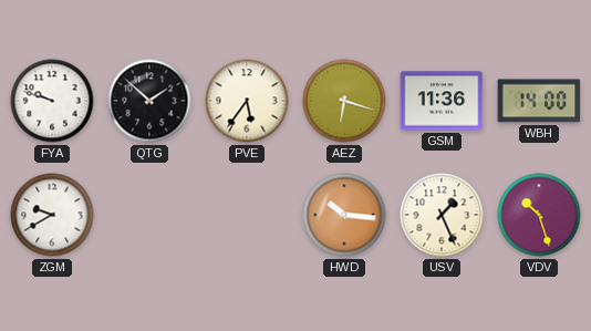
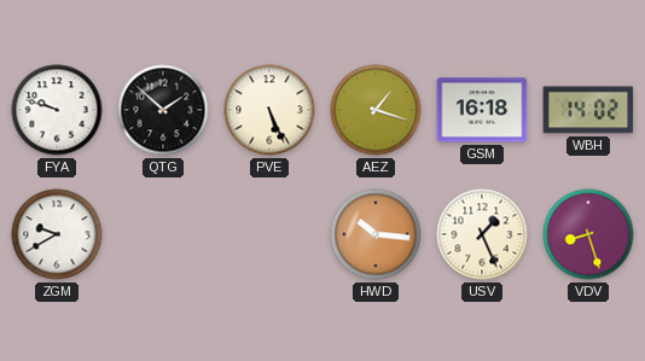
PVE: 5:36 -> 5:26
AEZ: 6:18 -> 1:18
GSM: 11:36 -> 16:18
WBH: 14:00 -> 14:02
VDV: 10:27 -> 8:27
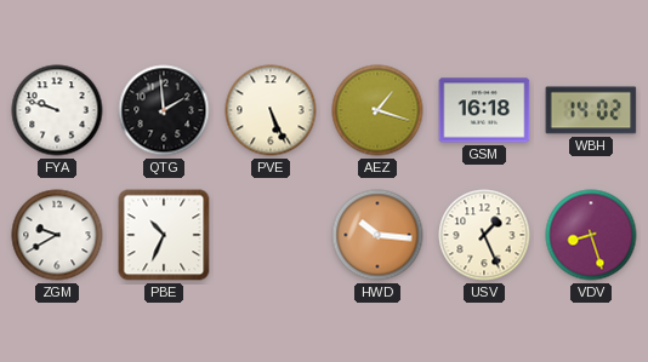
QTG: 1:52 -> 1:59
PBE: none -> 10:34
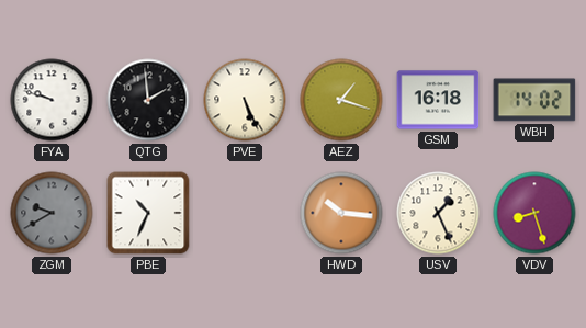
ZGM dial: white -> grey
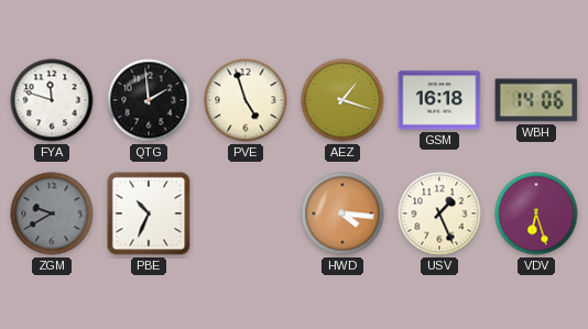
FYA: 9:48 -> 11:48
PVE: 5:26 -> 4:57
WBH: 14:02 -> 14:06
HWD: 10:16 -> 4:16
VDV: 8:27 -> 6:27
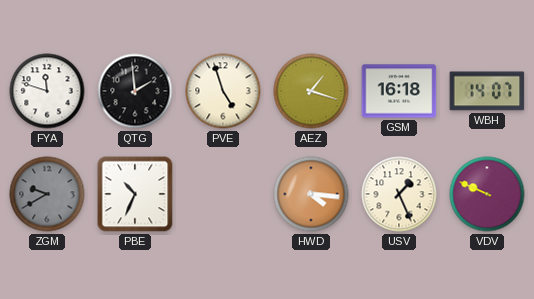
WBH: 14:06 -> 14:07
VDV: 6:27 -> 9:49
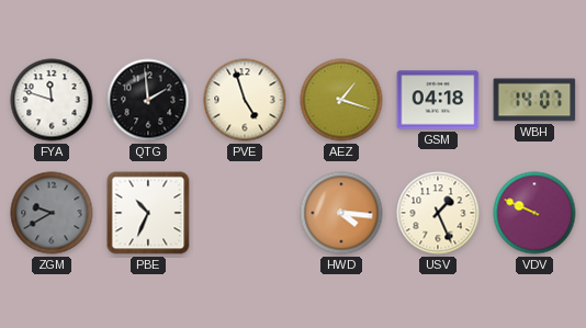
GSM: 16:18 -> 04:18
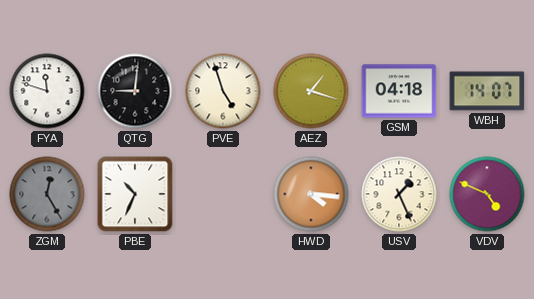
QTG: 1:59 -> 9:01
ZGM: 9:40 -> 12:25
VDV: 9:49 -> 4:49
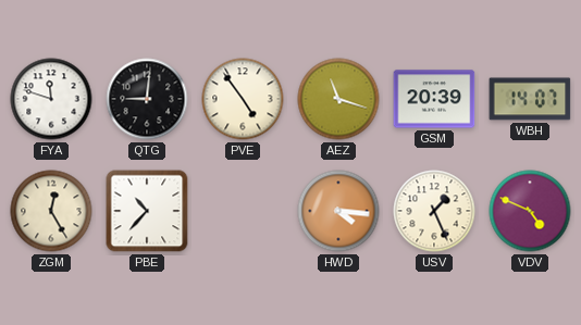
PVE: 4:57 -> 4:54
AEZ: 1:18 -> 11:18
GSM: 04:18 -> 20:39
ZGM dial: grey -> cream
PBE: 10:34 -> 10:37
